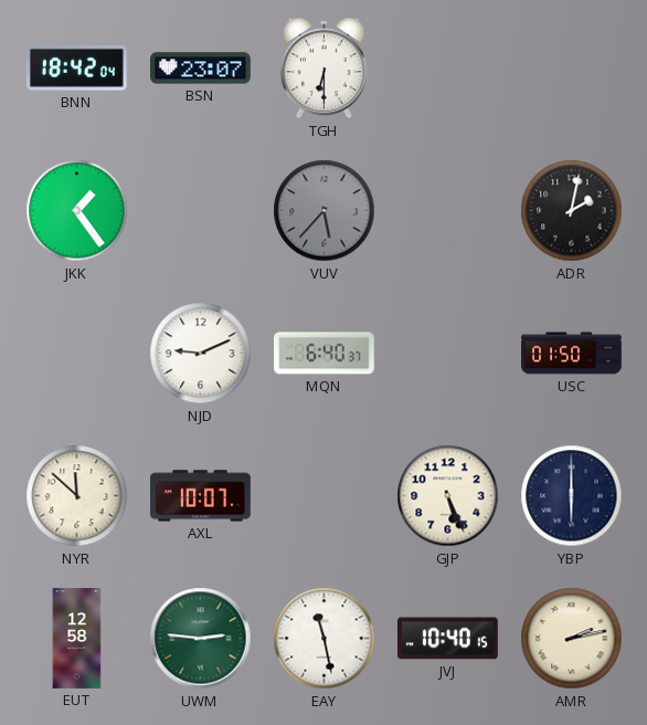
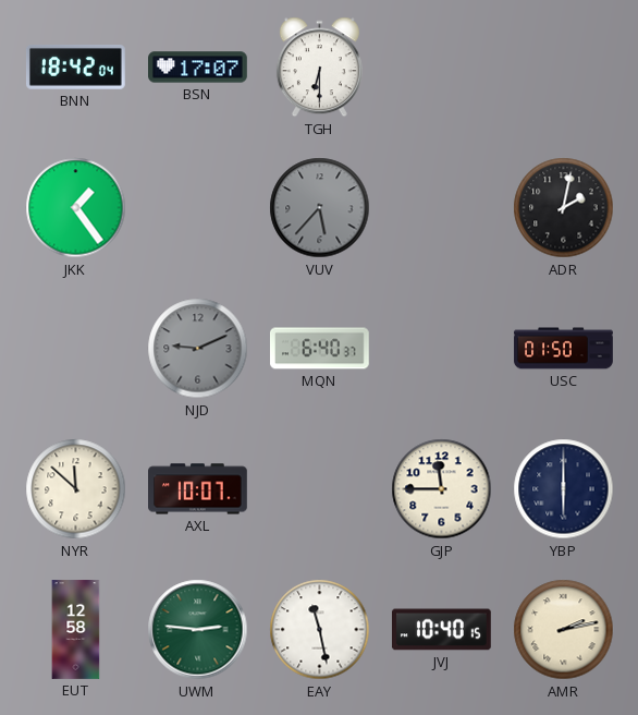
BSN: 23:07 -> 17:07
NJD dial: white -> grey
GJP: 5:26 -> 11:45
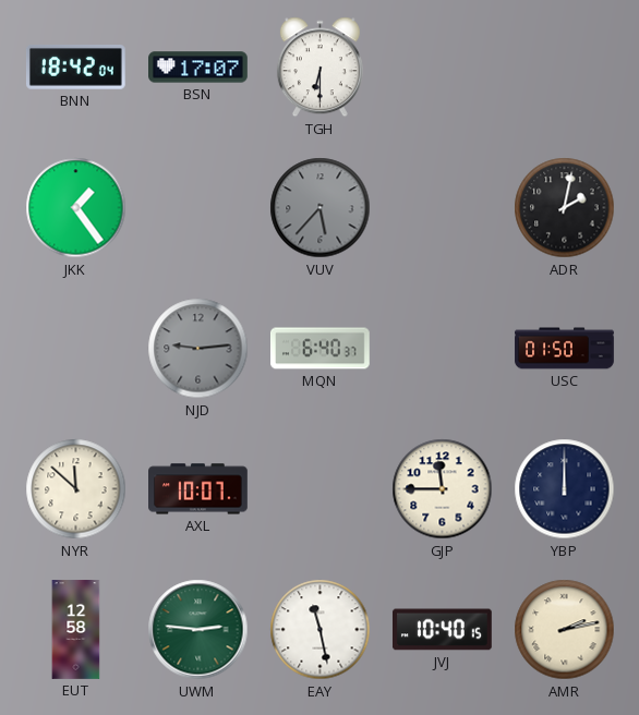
NJD: 9:11 -> 9:14
YBP: 6:00 -> 12:00
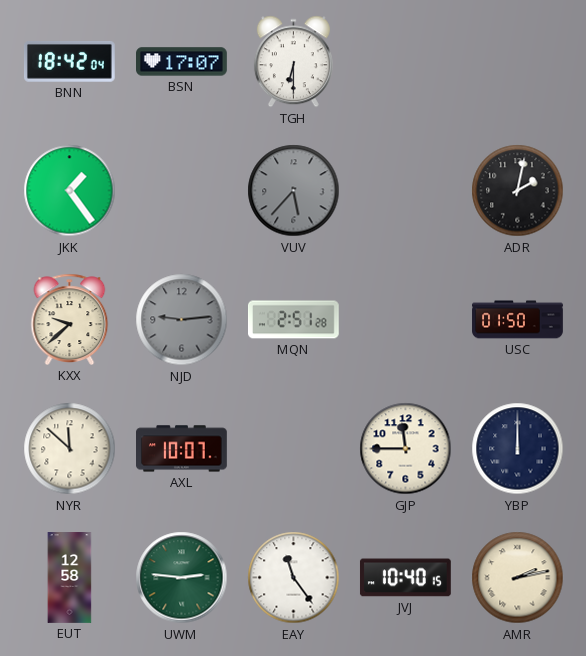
KXX: none -> 9:38
MQN: 6:40 -> 2:51
EAY: 11:28 -> 11:24
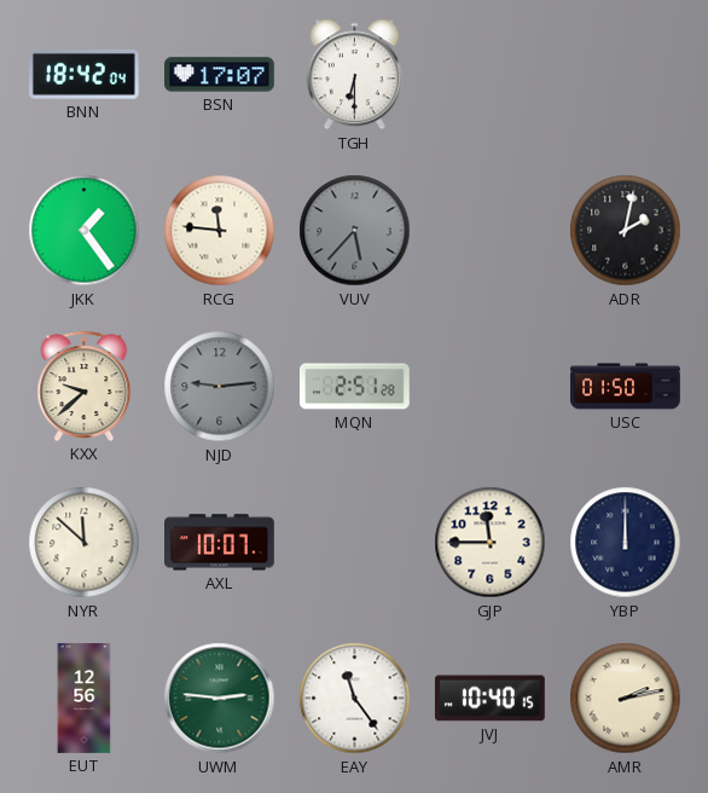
RCG: none -> 11:46
EUT: 12:58 -> 12:56
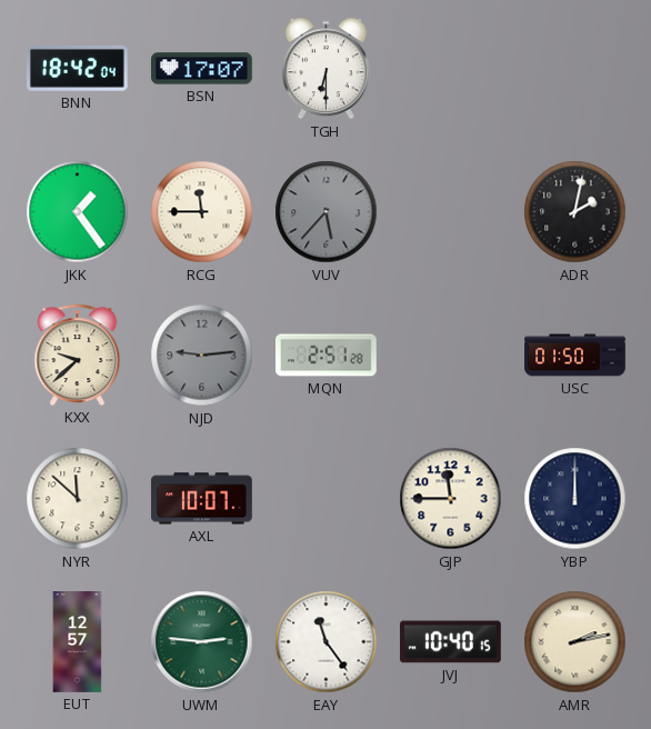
RCG: 11:46 -> 11:45
EUT: 12:56 -> 12:57
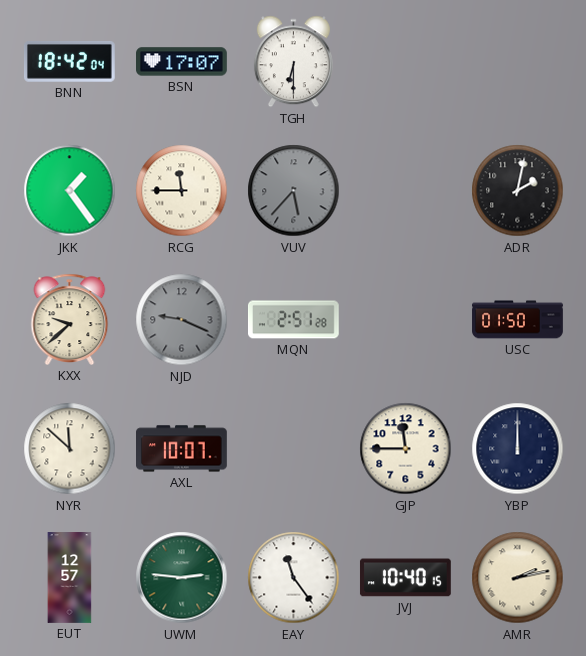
NJD: 9:14 -> 9:19
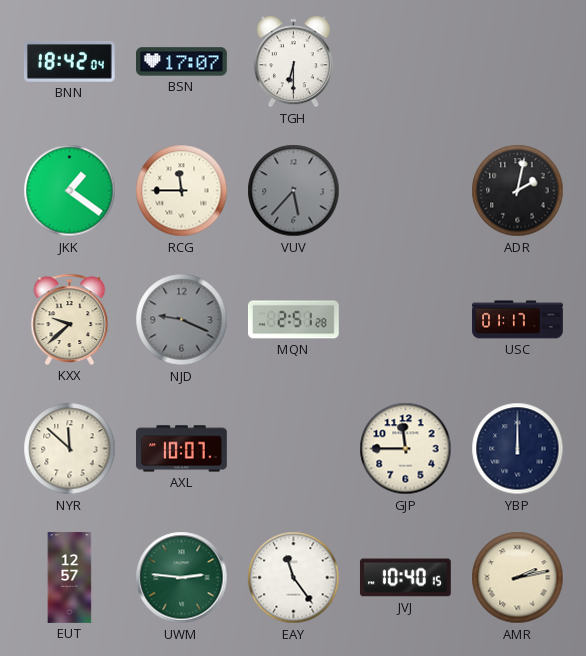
JKK: 1:24 -> 1:21
USC: 01:50 -> 01:17
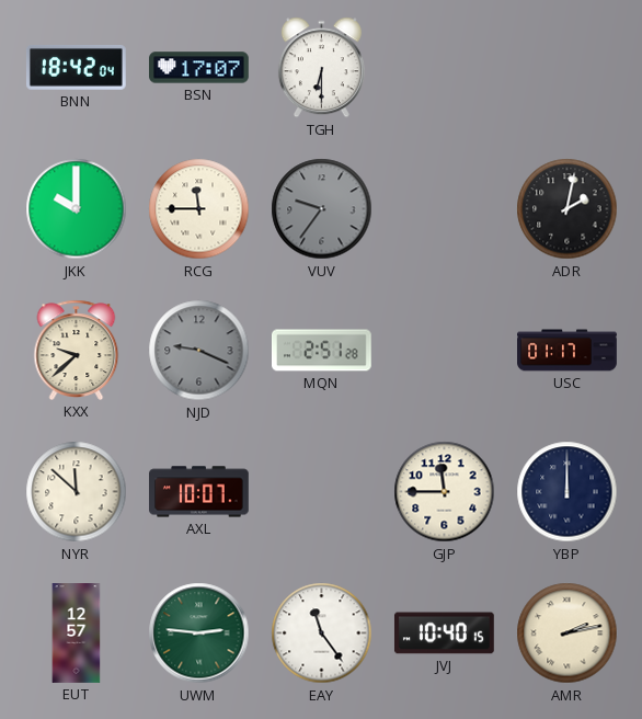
JKK: 1:21 -> 10:00
VUV: 5:37 -> 9:36
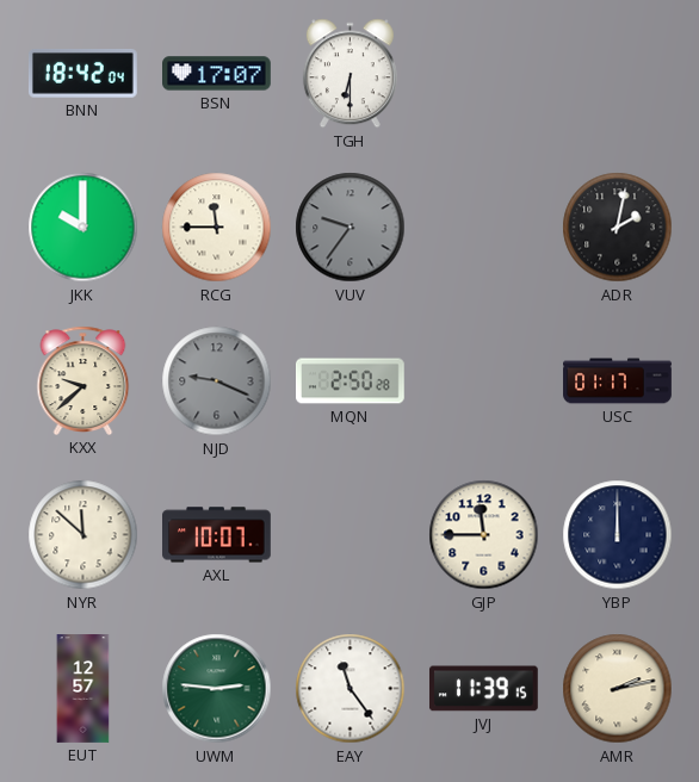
MQN: 2:51 -> 2:50
JVJ: 10:40 -> 11:39
